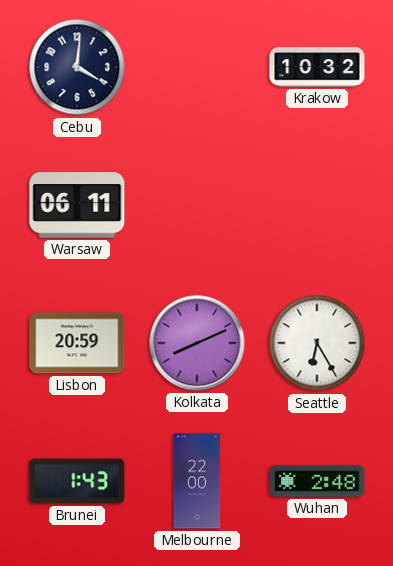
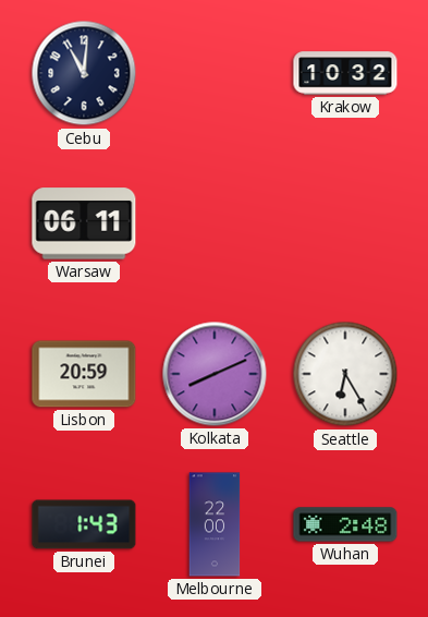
Cebu: 4:01 -> 11:01
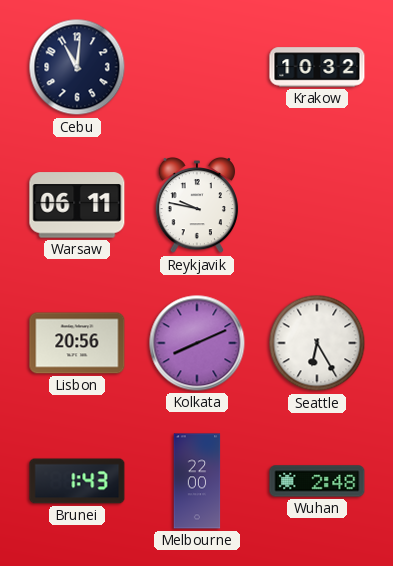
Reykjavik: none -> 9:47
Lisbon: 20:59 -> 20:56
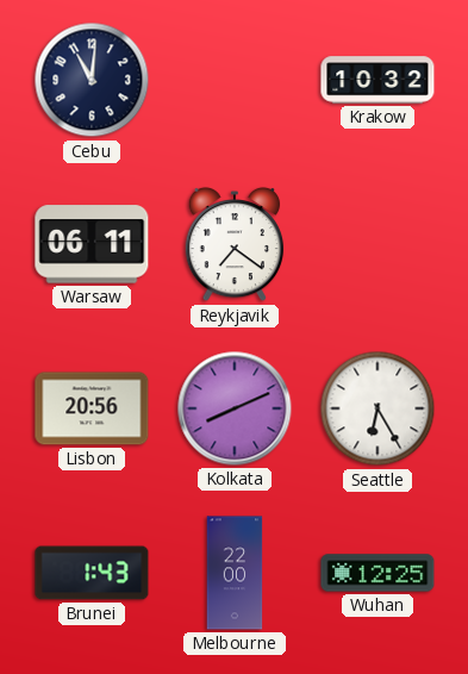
Reykjavik: 9:47 -> 7:21
Wuhan: 2:48 -> 12:25
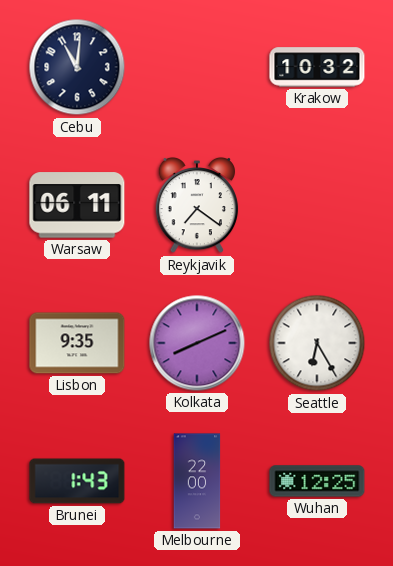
Lisbon: 20:56 -> 9:35
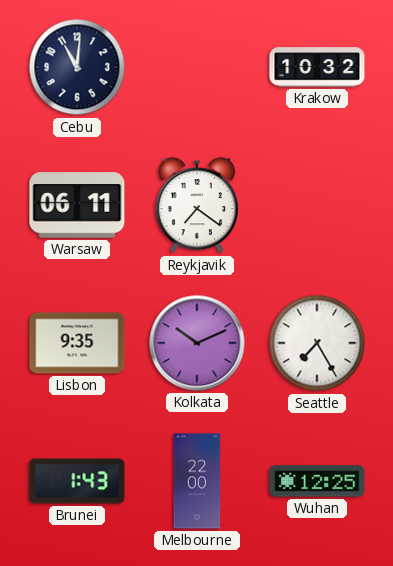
Kolkata: 8:11 -> 10:11
Seattle: 6:25 -> 7:25
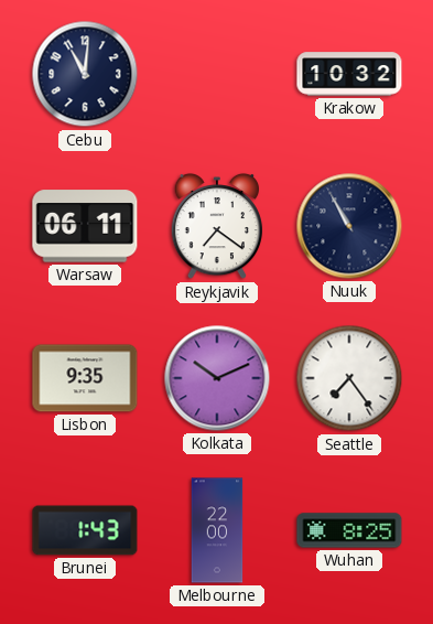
Nuuk: none -> 10:55
Seattle: 7:25 -> 7:24
Wuhan: 12:25 -> 8:25
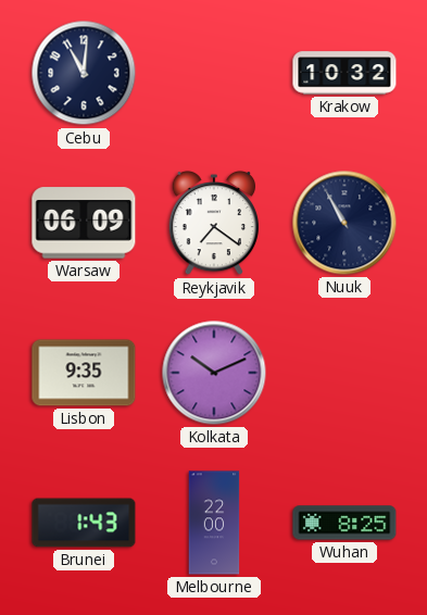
Warsaw: 06:11 -> 06:09
Seattle: 7:24 -> none
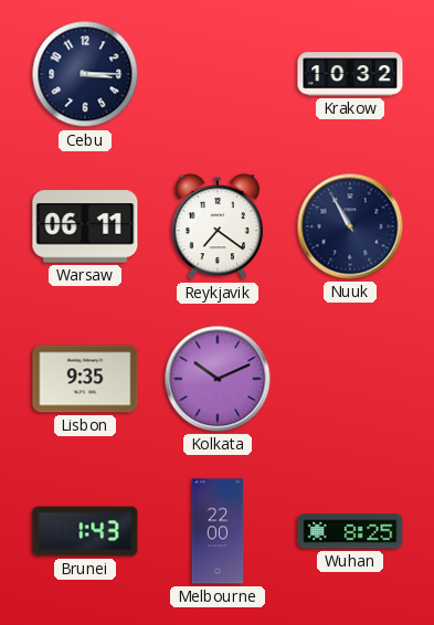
Cebu: 11:01 -> 3:15
Warsaw: 06:09 -> 06:11
